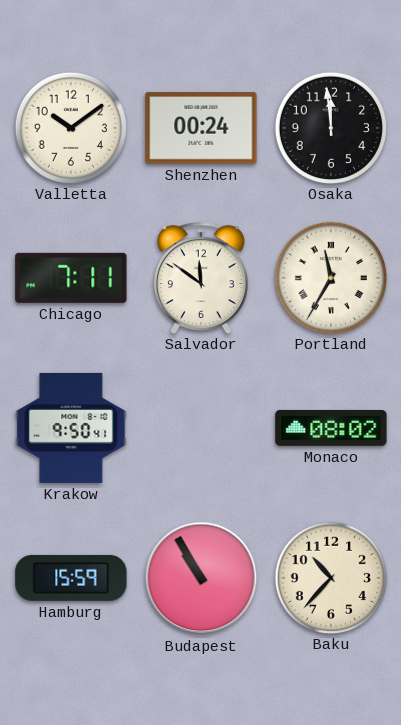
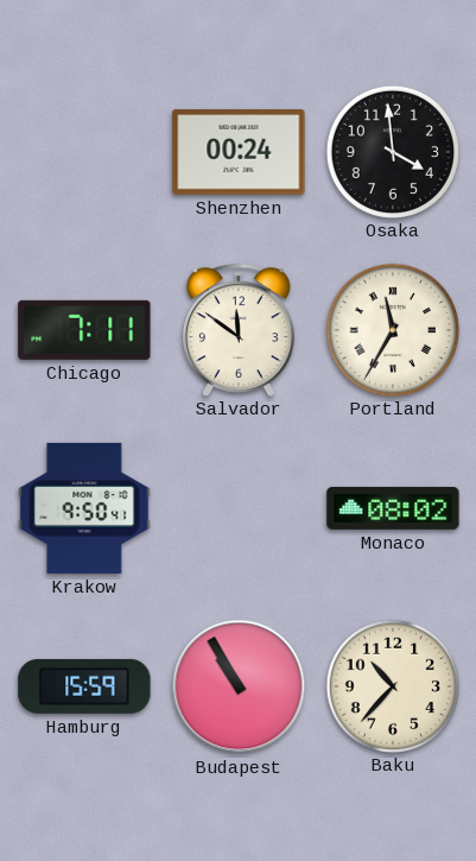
Valletta: 10:09 -> none
Osaka: 11:59 -> 3:59
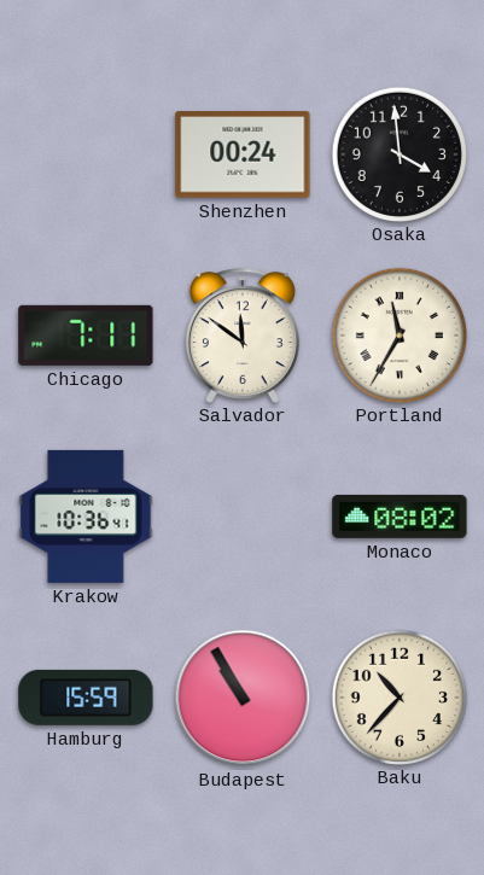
Krakow: 9:50 -> 10:36
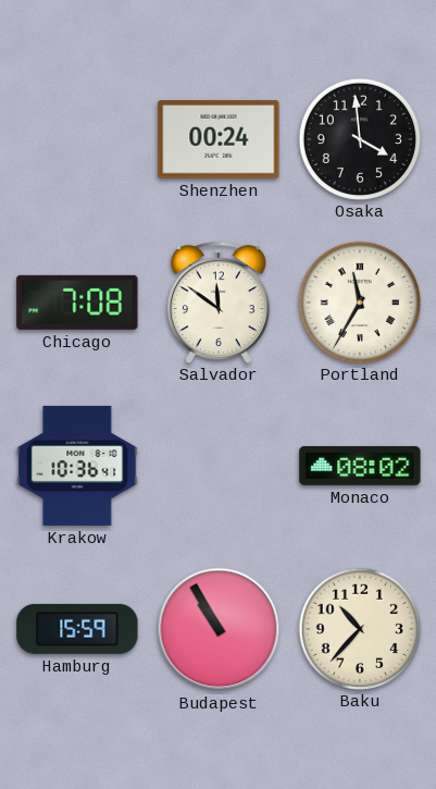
Chicago: 7:11 -> 7:08
